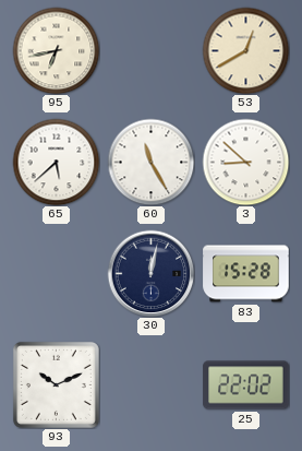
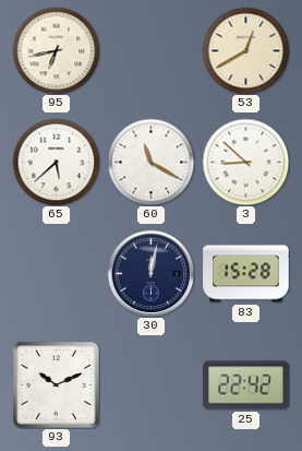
60: 11:25 -> 11:20
25: 22:02 -> 22:42
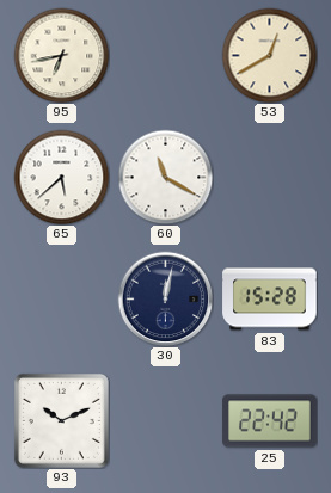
3: 8:52 -> none
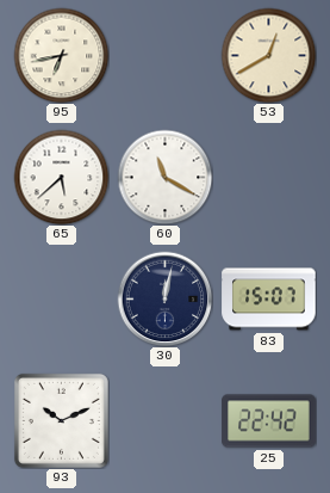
83: 15:28 -> 15:07
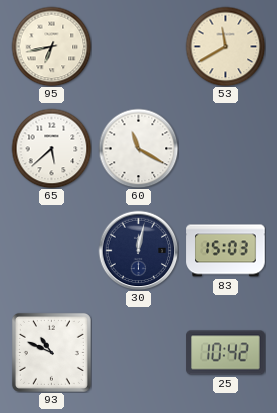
53: 12:40 -> 11:40
83: 15:07 -> 15:03
93: 10:11 -> 10:49
25: 22:42 -> 10:42
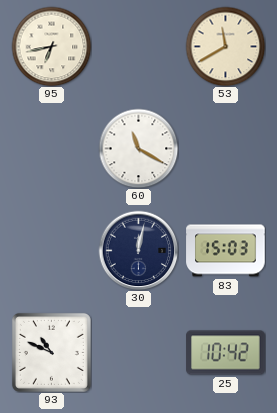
65: 5:38 -> none
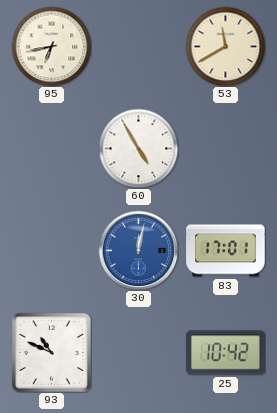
60: 11:20 -> 4:55
30 dial: navy -> blue
83: 15:03 -> 17:01
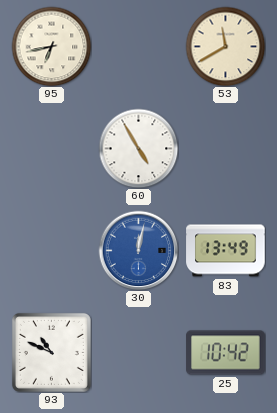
83: 17:01 -> 13:49
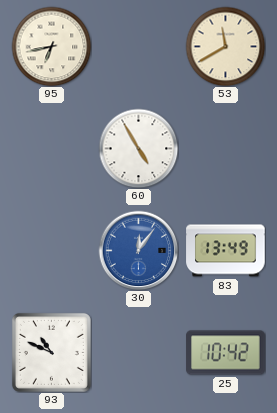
30: 12:02 -> 12:06
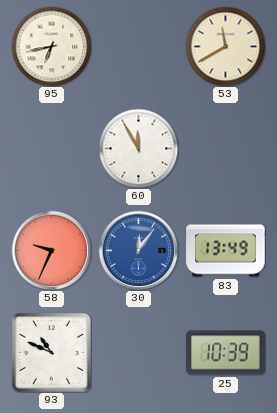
60: 4:55 -> 11:55
58: none -> 9:34
25: 10:42 -> 10:39
